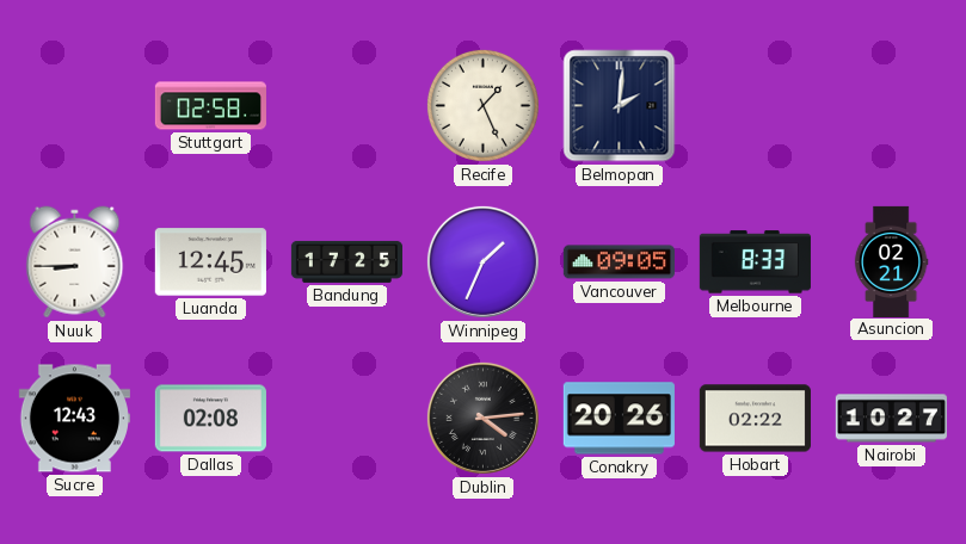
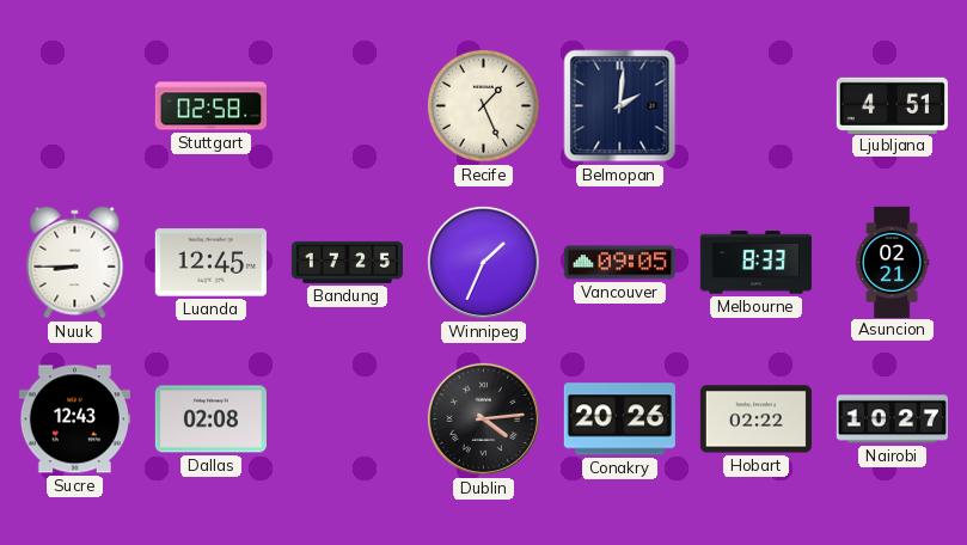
Ljubljana: none -> 4:51
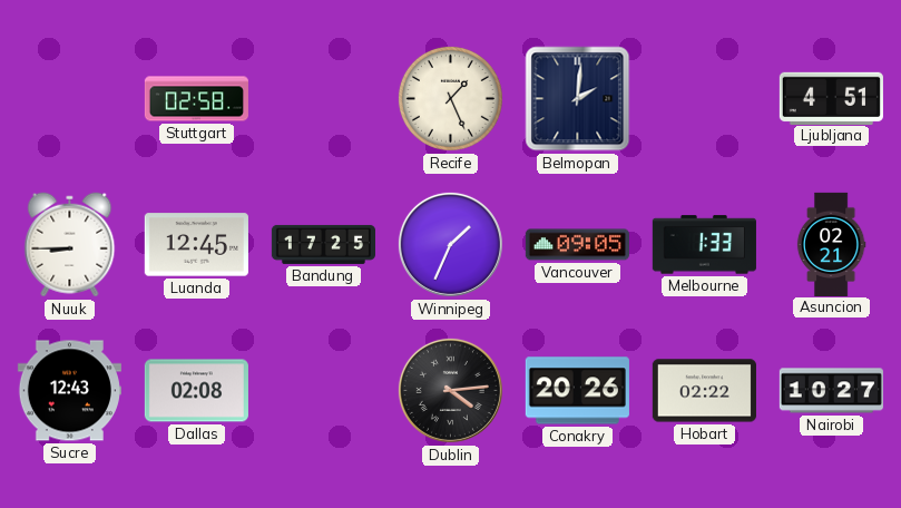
Melbourne: 8:33 -> 1:33
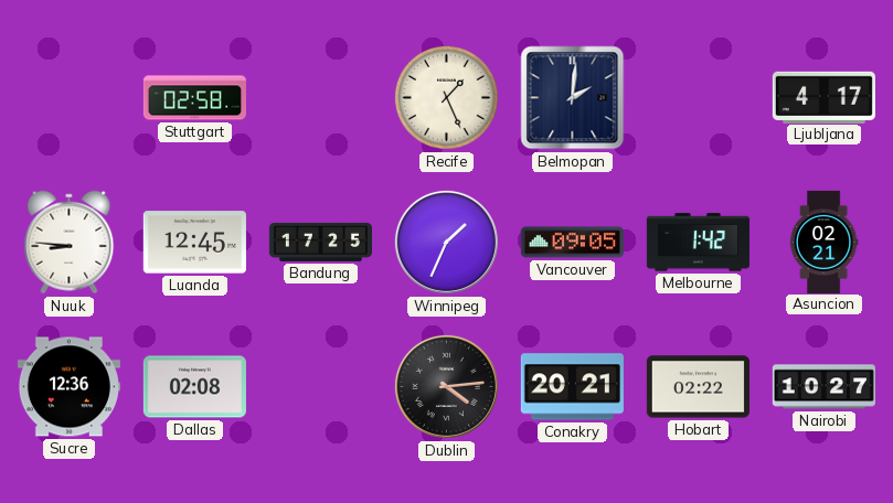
Ljubljana: 4:51 -> 4:17
Nuuk: 8:45 -> 8:46
Melbourne: 1:33 -> 1:42
Sucre: 12:43 -> 12:36
Conakry: 20:26 -> 20:21
